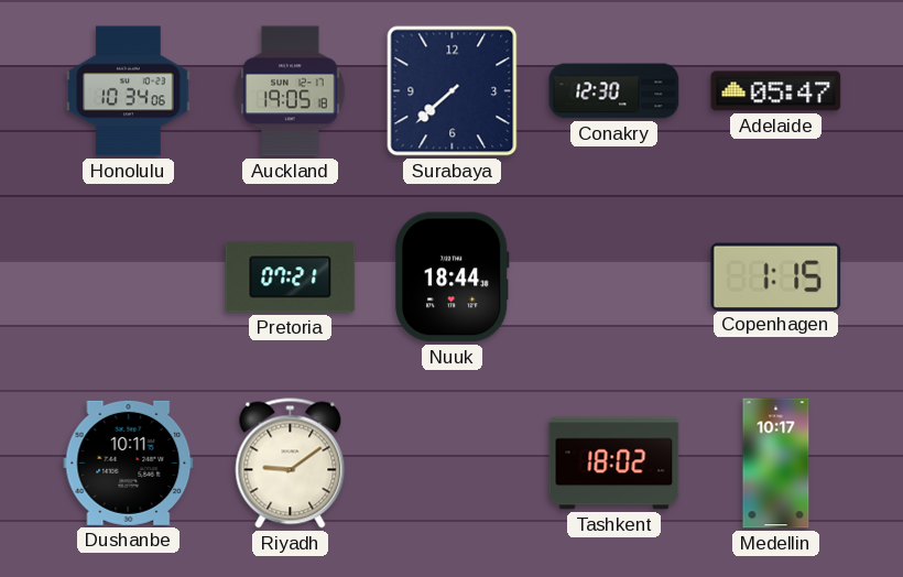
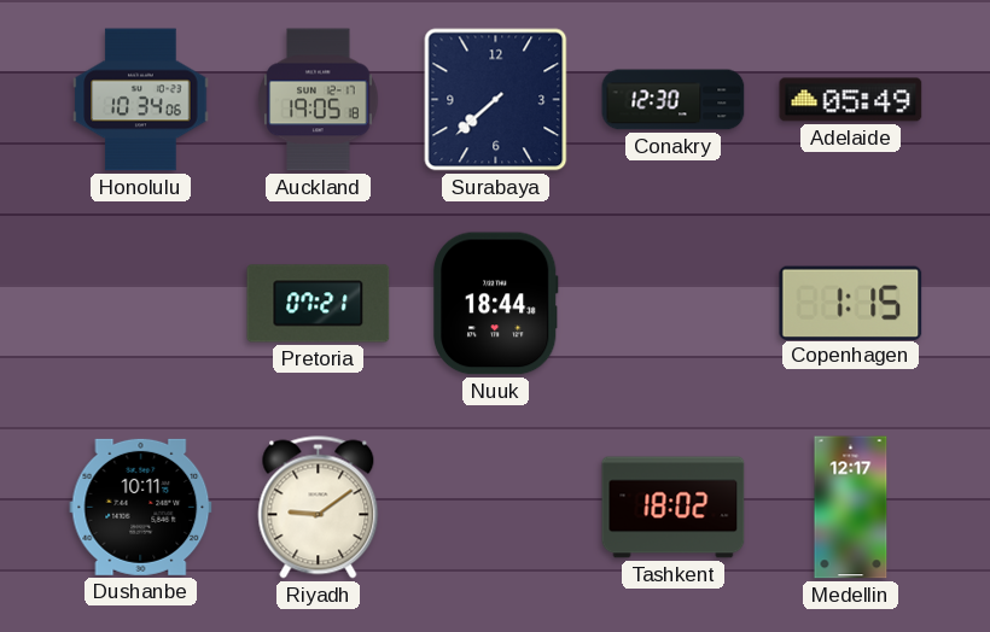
Adelaide: 05:47 -> 05:49
Medellin: 10:17 -> 12:17
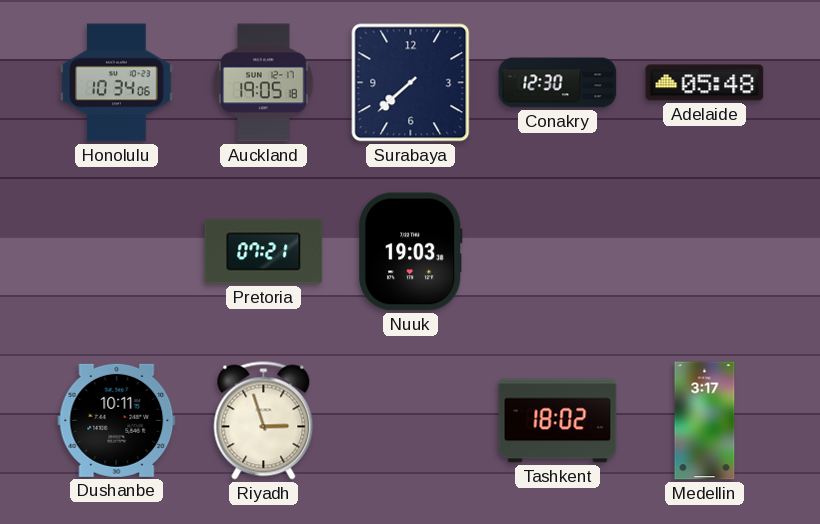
Adelaide: 05:49 -> 05:48
Nuuk: 18:44 -> 19:03
Copenhagen: 1:15 -> none
Riyadh: 9:09 -> 2:57
Medellin: 12:17 -> 3:17
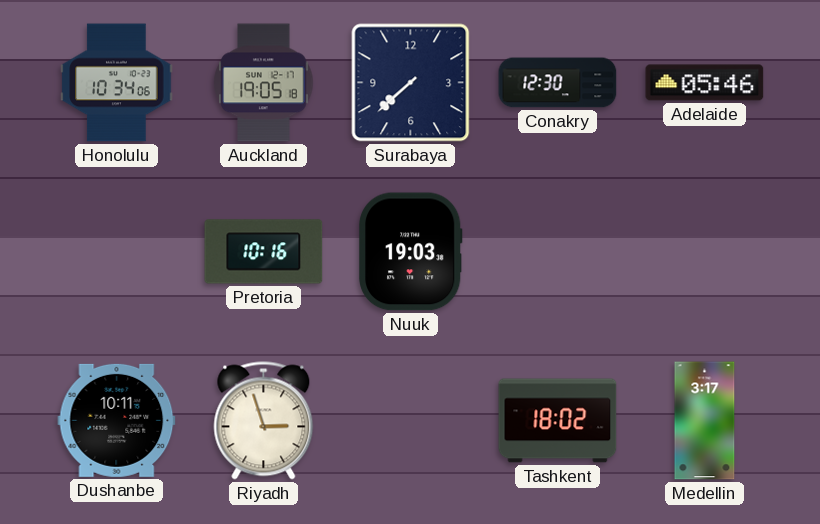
Adelaide: 05:48 -> 05:46
Pretoria: 07:21 -> 10:16
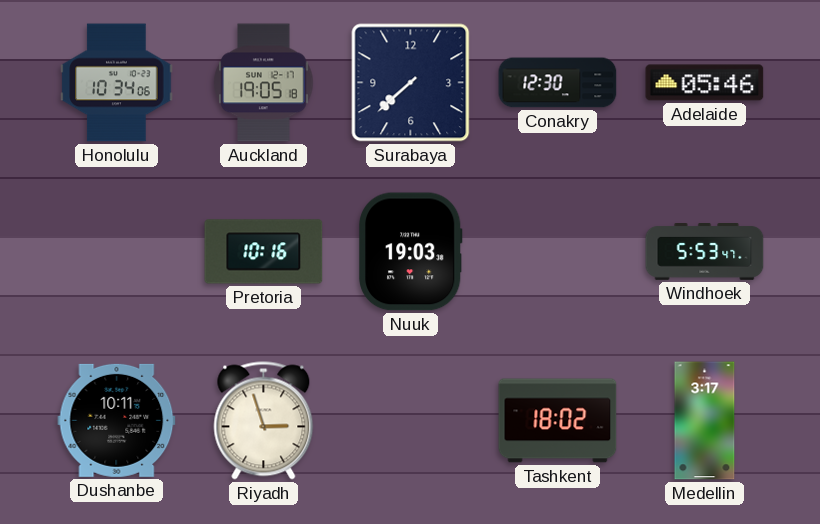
Windhoek: none -> 5:53
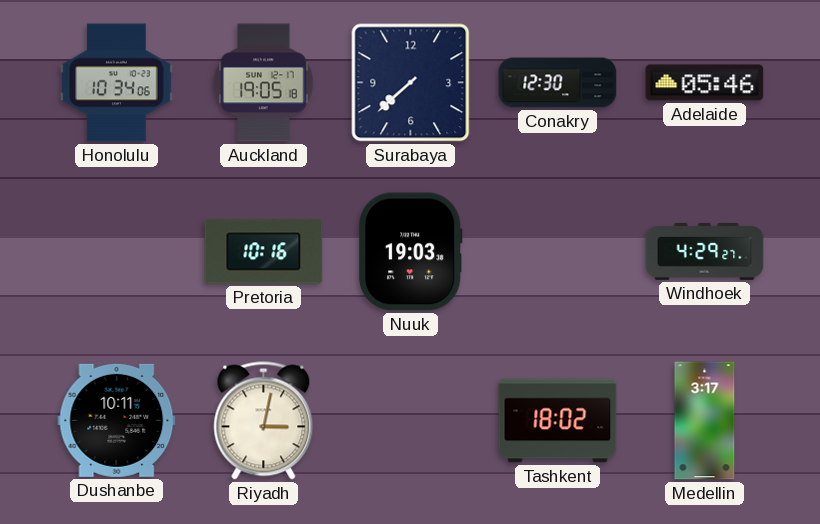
Windhoek: 5:53 -> 4:29
Riyadh: 2:57 -> 3:02
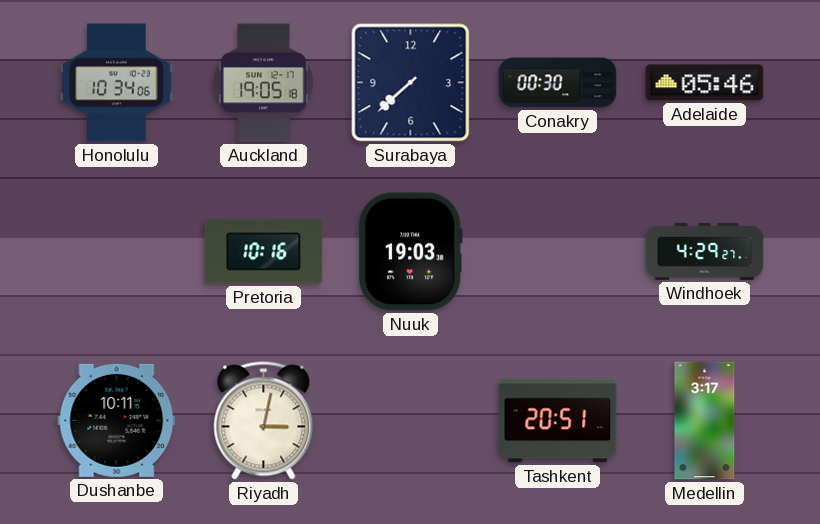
Conakry: 12:30 -> 00:30
Tashkent: 18:02 -> 20:51
